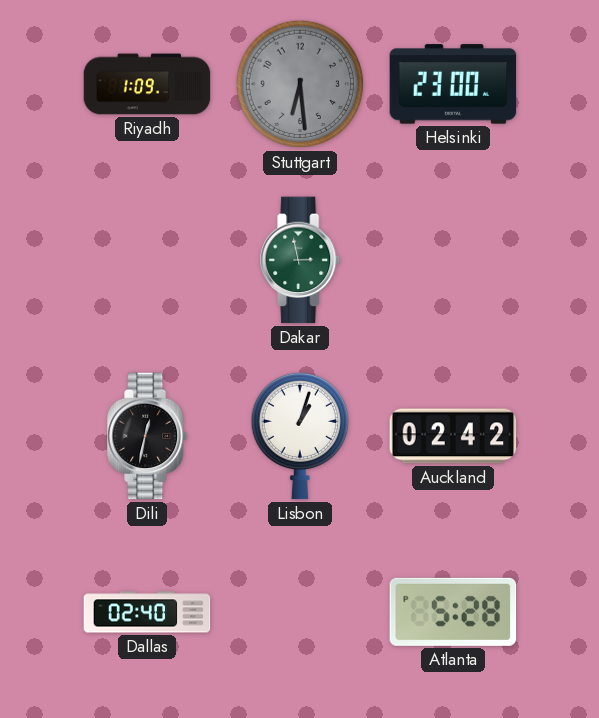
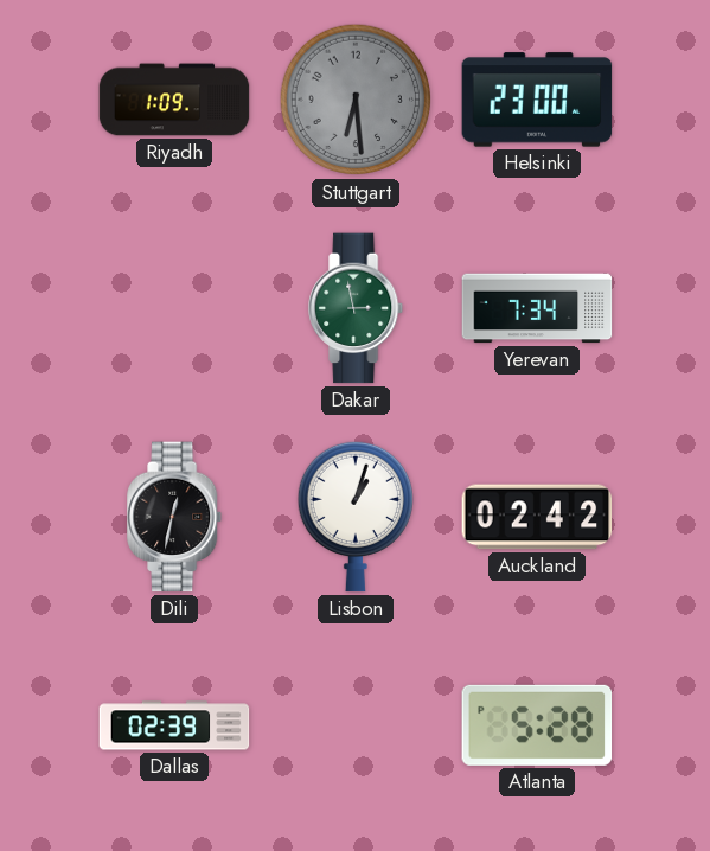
Yerevan: none -> 7:34
Dallas: 02:40 -> 02:39
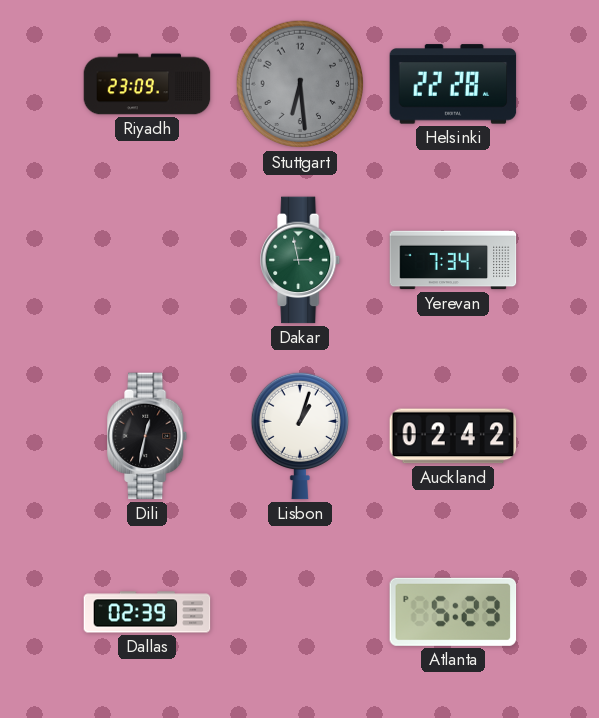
Riyadh: 1:09 -> 23:09
Helsinki: 23:00 -> 22:28
Atlanta: 5:28 -> 5:23
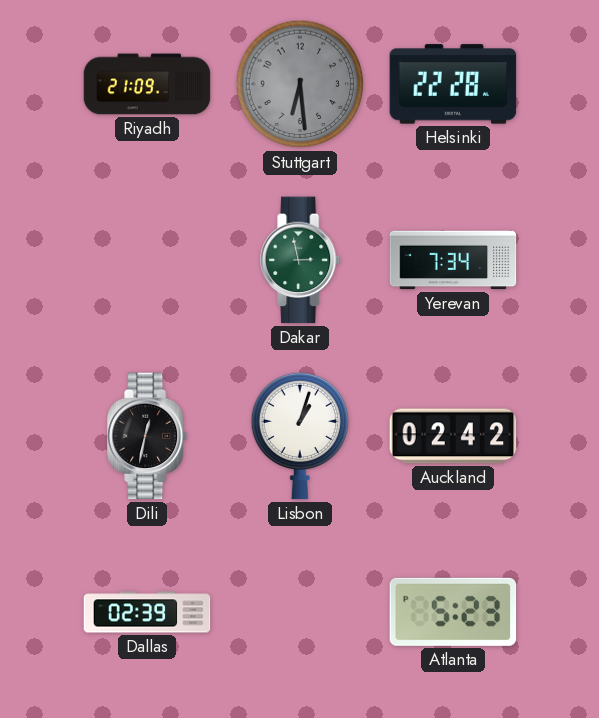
Riyadh: 23:09 -> 21:09
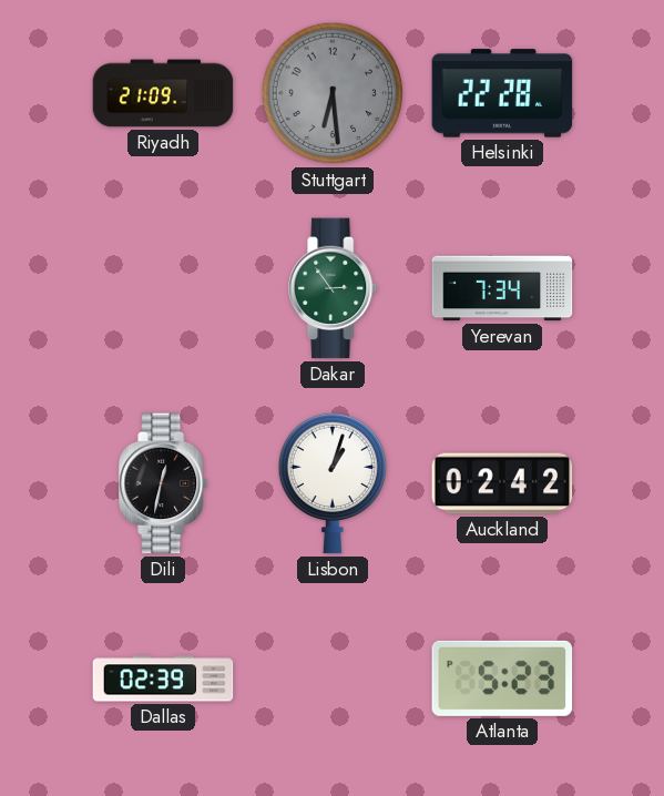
Dakar: 2:58 -> 2:54
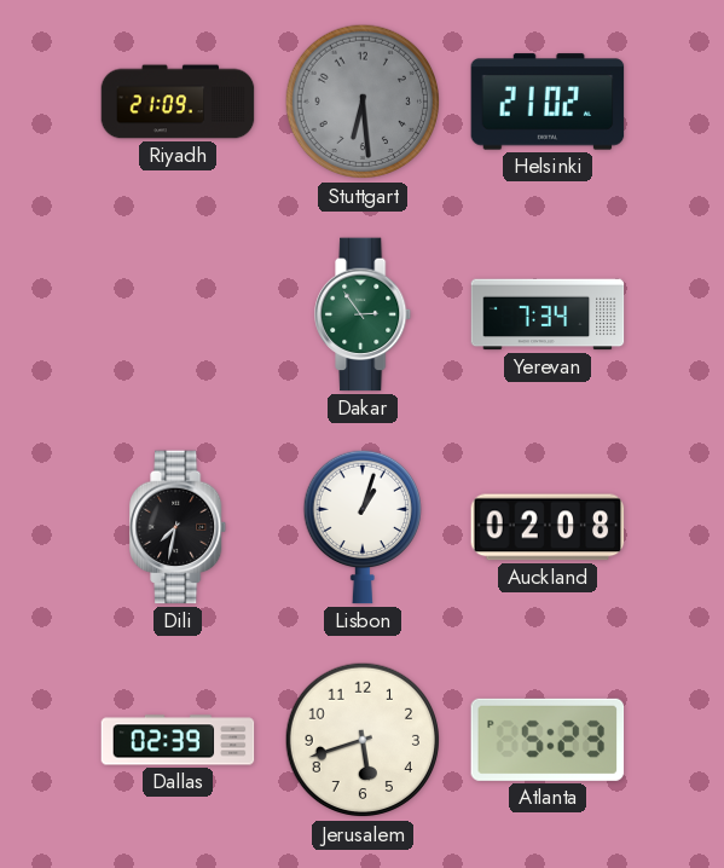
Helsinki: 22:28 -> 21:02
Dili: 12:32 -> 7:32
Auckland: 02:42 -> 02:08
Jerusalem: none -> 5:42
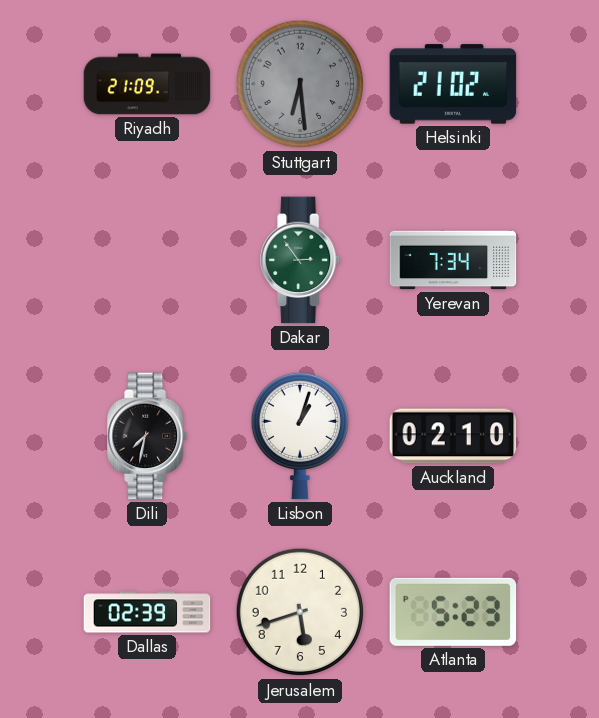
Auckland: 02:08 -> 02:10
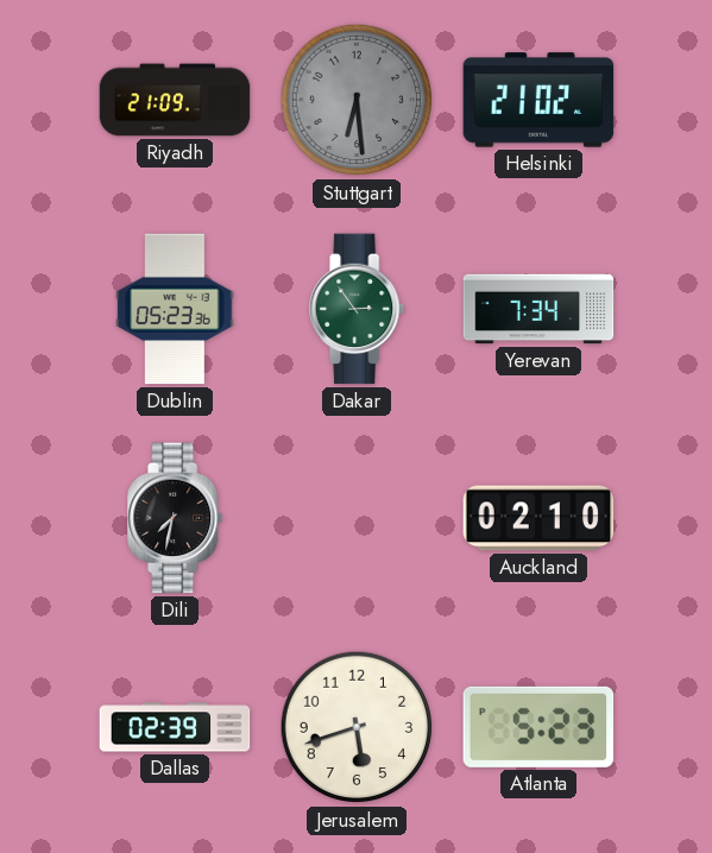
Dublin: none -> 05:23
Lisbon: 1:03 -> none
